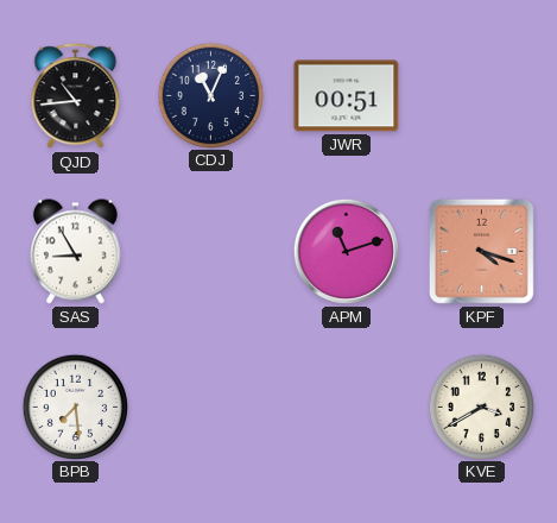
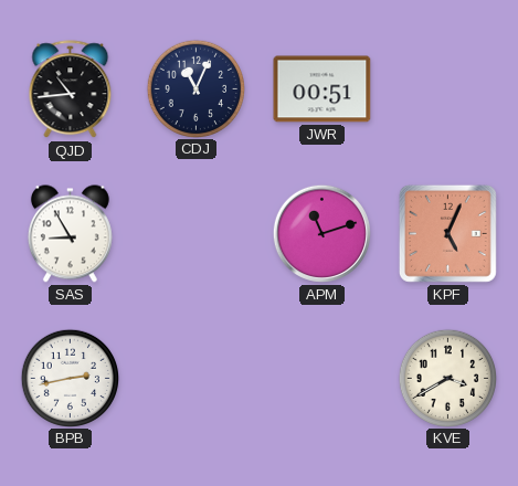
KPF: 4:18 -> 5:04
BPB: 7:29 -> 2:43
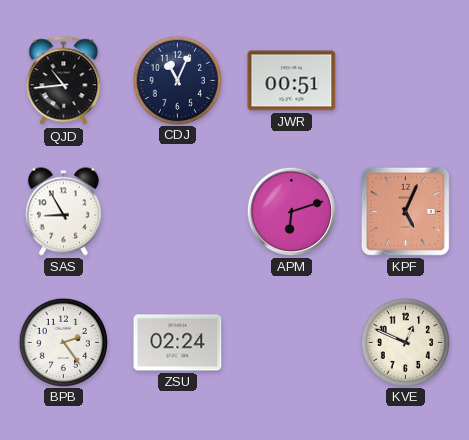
APM: 11:12 -> 6:12
BPB: 2:43 -> 2:24
ZSU: none -> 02:24
KVE: 3:40 -> 12:49
